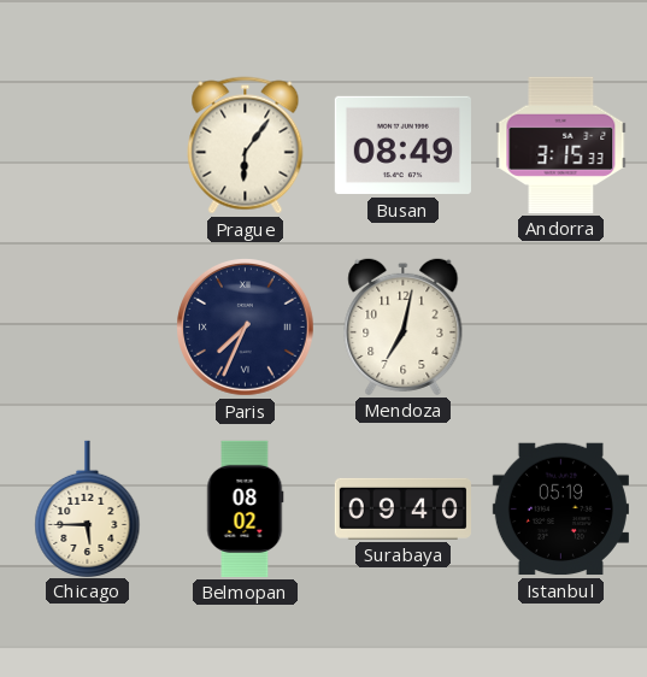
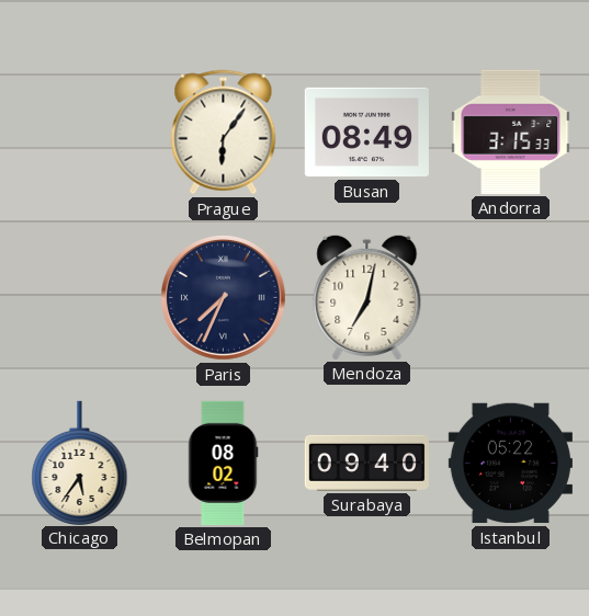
Chicago: 5:45 -> 5:36
Istanbul: 05:19 -> 05:22
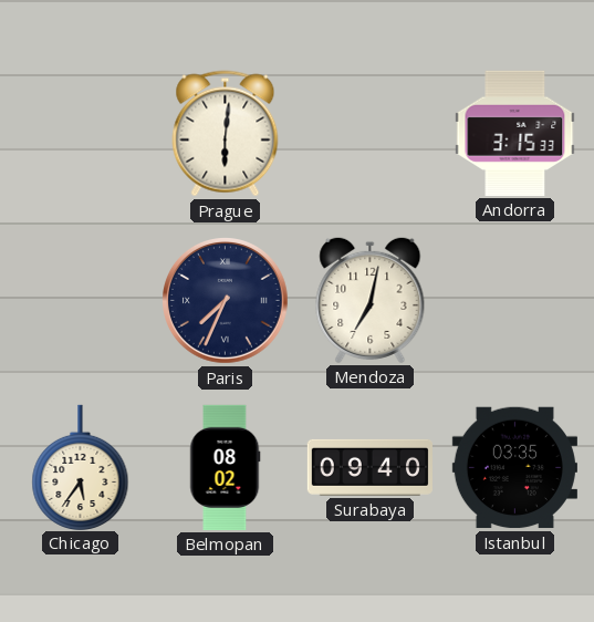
Prague: 6:06 -> 6:01
Busan: 08:49 -> none
Istanbul: 05:22 -> 03:35
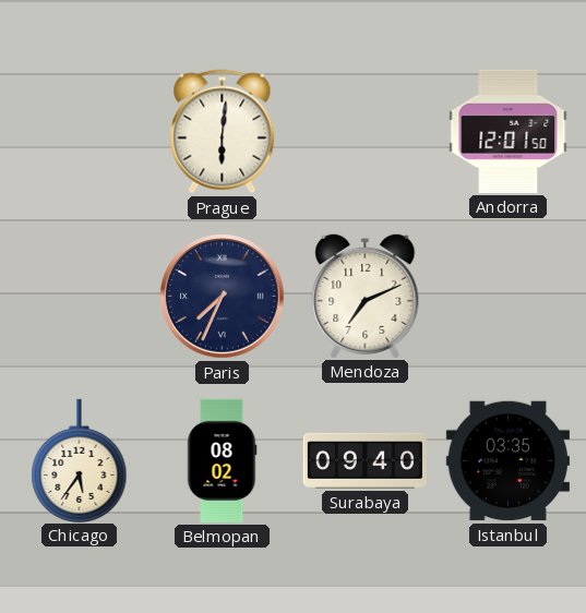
Andorra: 3:15 -> 12:01
Mendoza: 7:02 -> 7:11
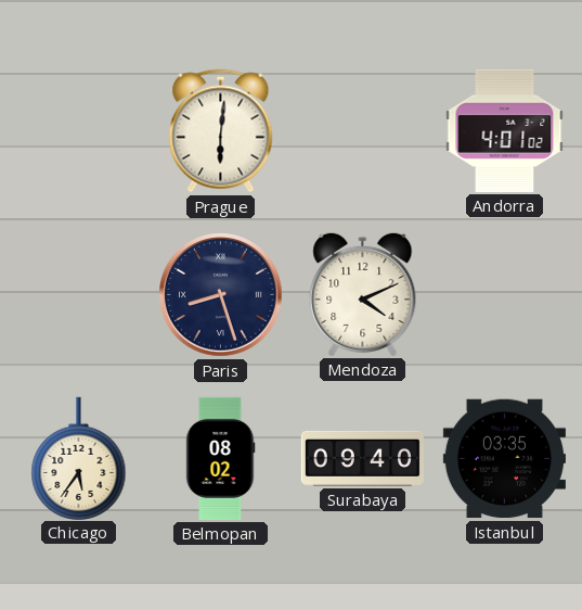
Andorra: 12:01 -> 4:01
Paris: 7:34 -> 8:27
Mendoza: 7:11 -> 4:11
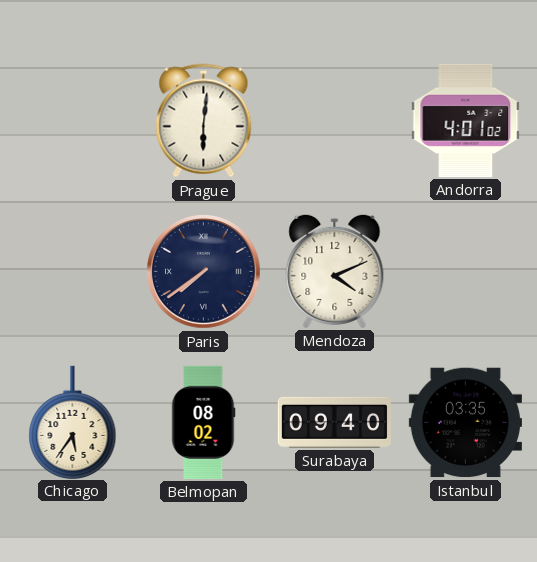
Paris: 8:27 -> 7:39
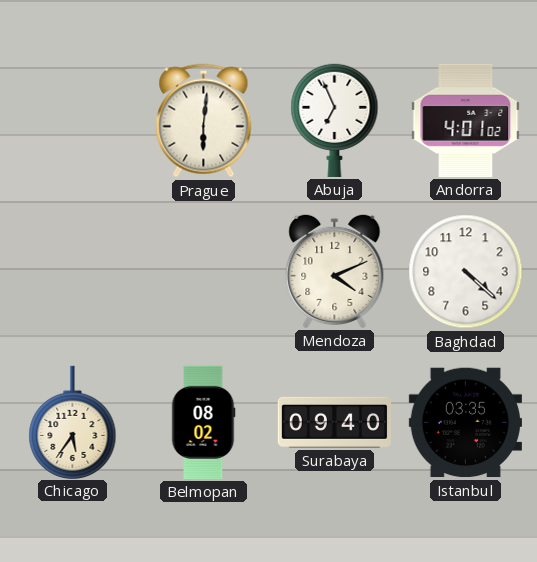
Abuja: none -> 6:56
Paris: 7:39 -> none
Baghdad: none -> 4:22
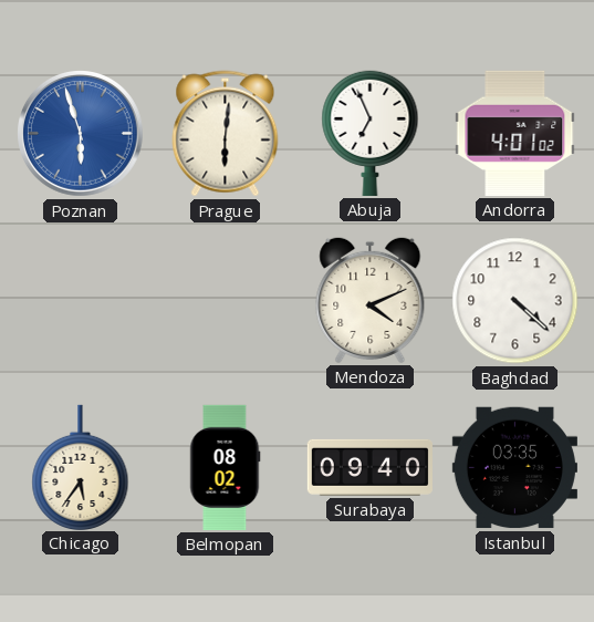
Poznan: none -> 5:57
